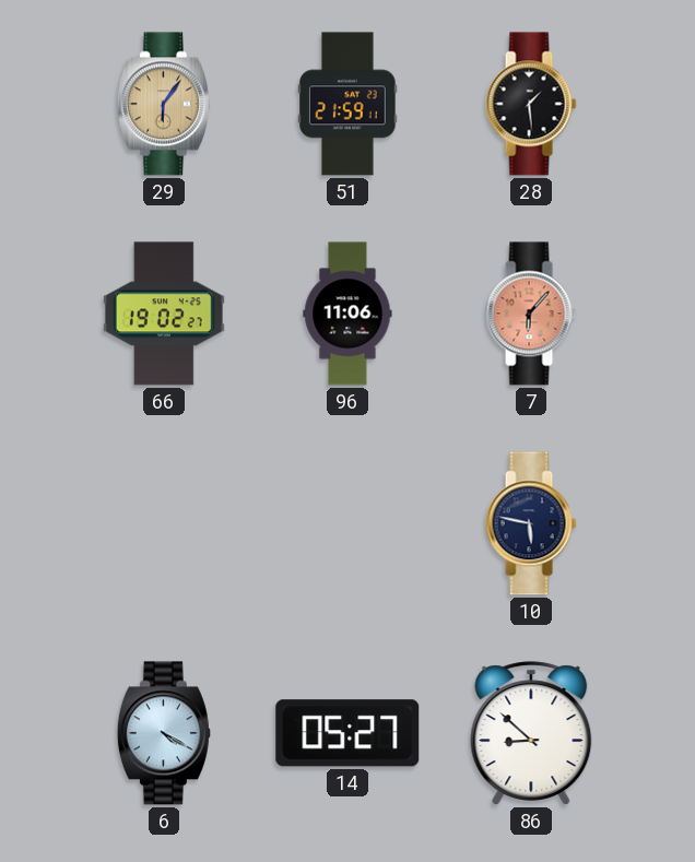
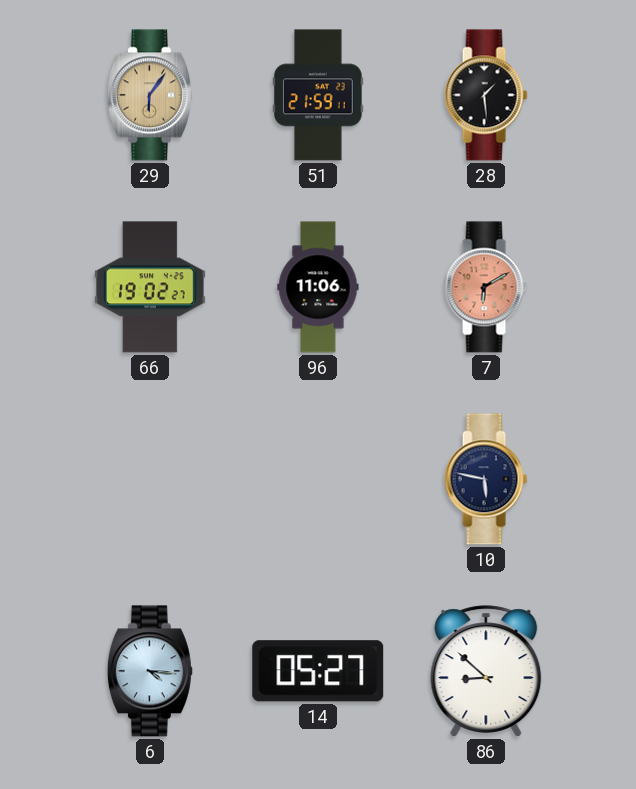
7: 6:07 -> 6:10
6: 4:20 -> 4:16
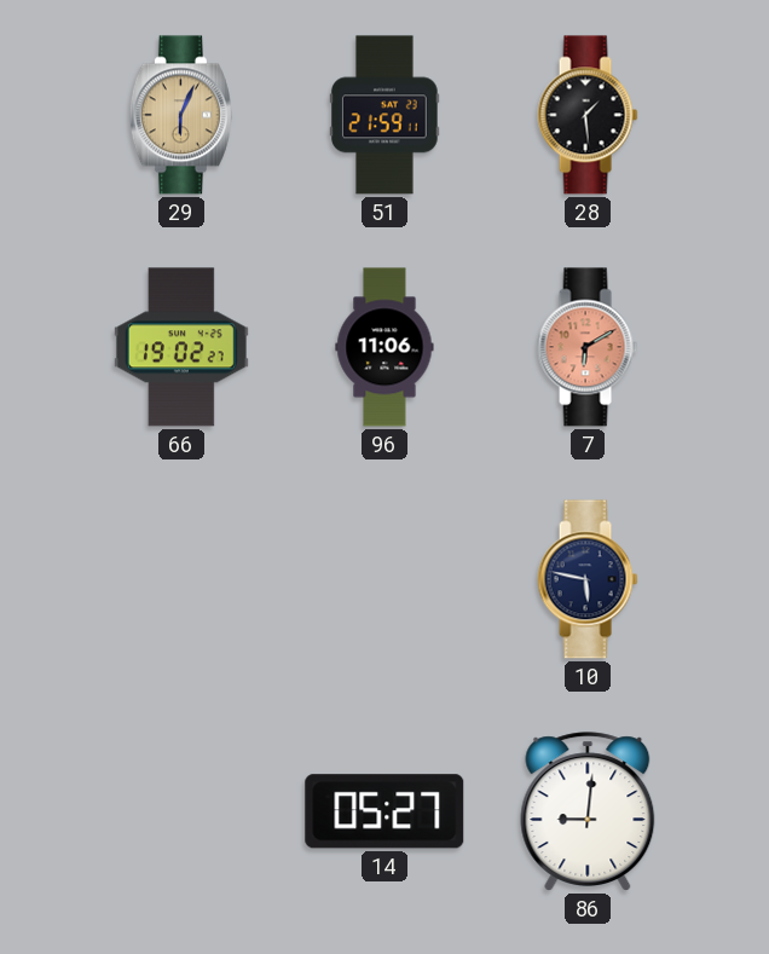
29: 6:06 -> 6:04
6: 4:16 -> none
86: 8:52 -> 9:01
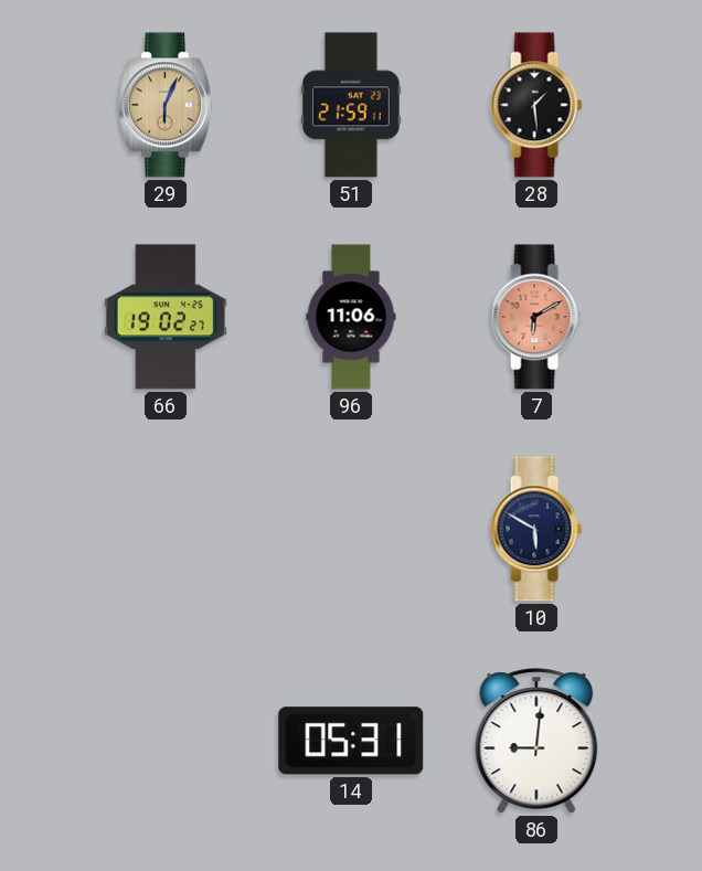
10: 5:47 -> 5:50
14: 05:27 -> 05:31
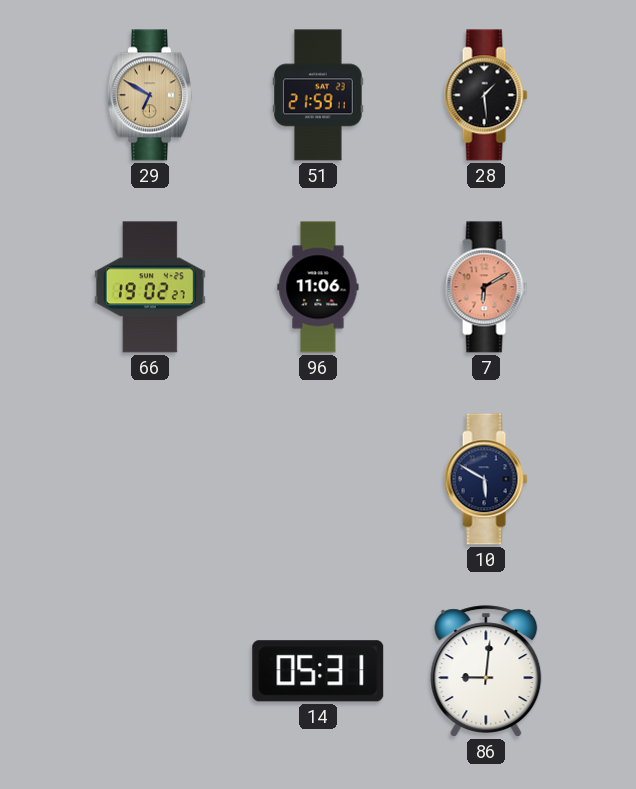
29: 6:04 -> 6:50
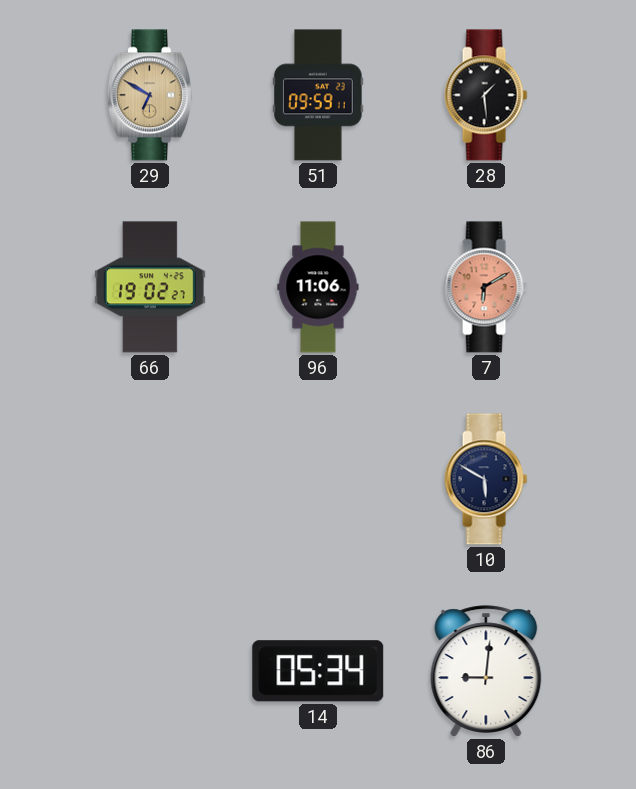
51: 21:59 -> 09:59
14: 05:31 -> 05:34
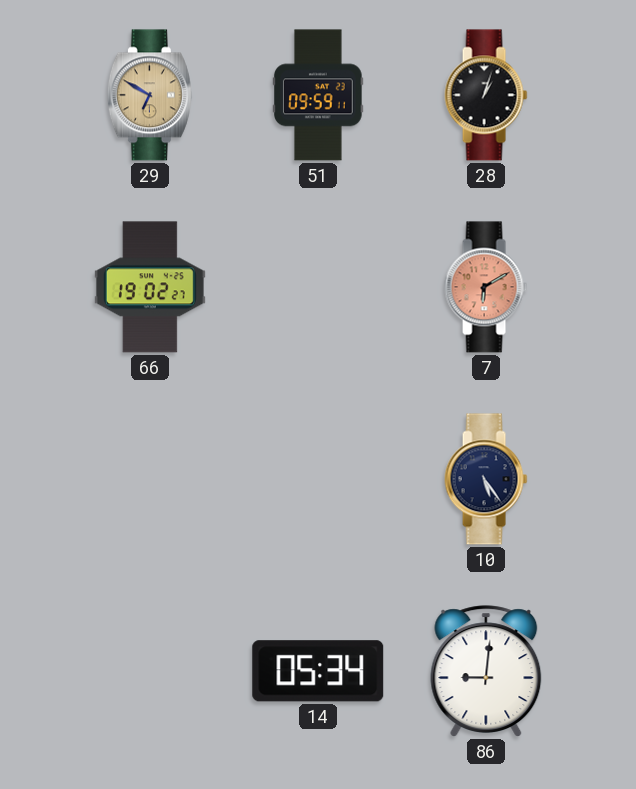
28: 1:29 -> 1:03
96: 11:06 -> none
10: 5:50 -> 5:24
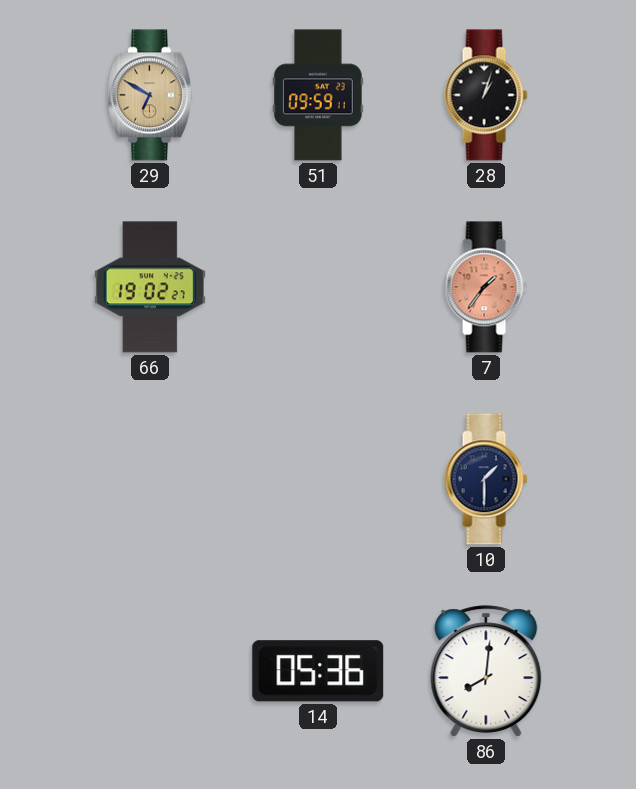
7: 6:10 -> 1:36
10: 5:24 -> 1:30
14: 05:34 -> 05:36
86: 9:01 -> 8:01
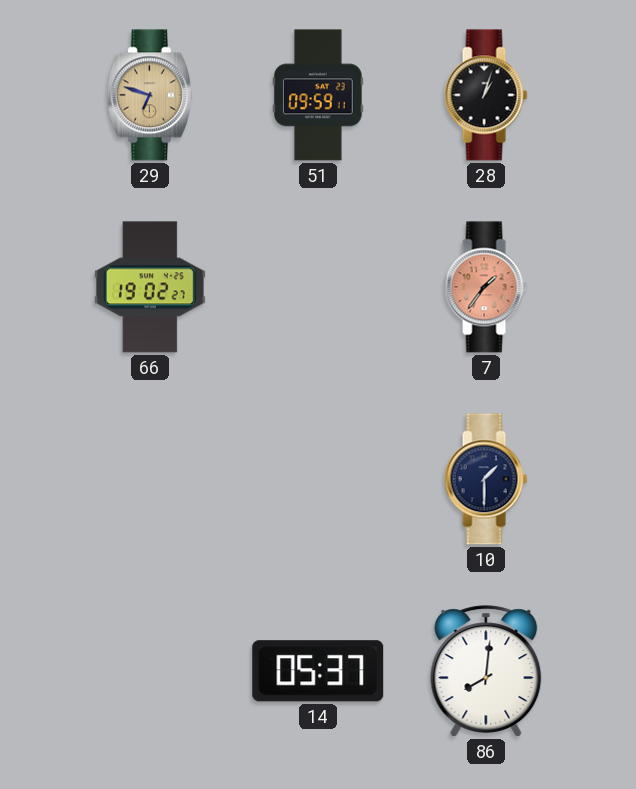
29: 6:50 -> 6:48
14: 05:36 -> 05:37
